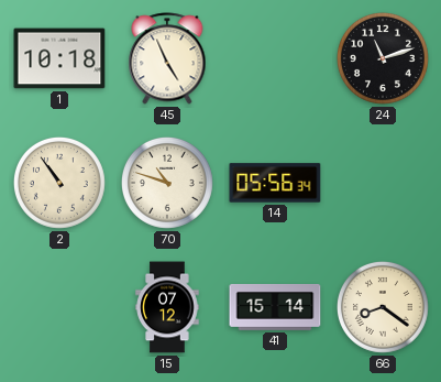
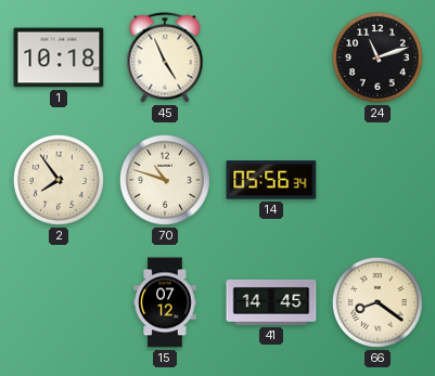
2: 10:54 -> 7:54
41: 15:14 -> 14:45
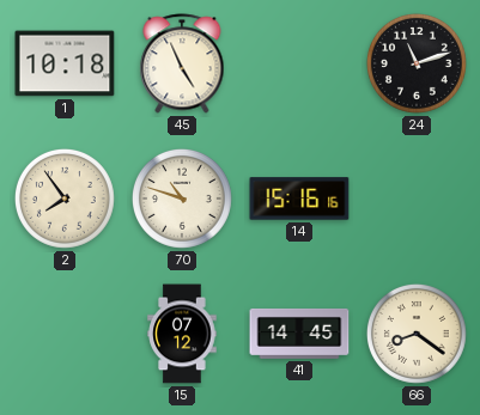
14: 05:56 -> 15:16
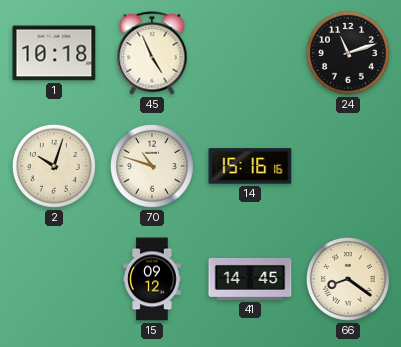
2: 7:54 -> 10:03
15: 07:12 -> 09:12
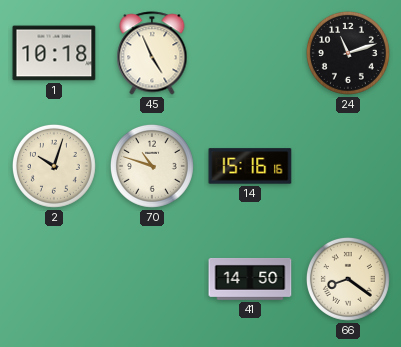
15: 09:12 -> none
41: 14:45 -> 14:50
